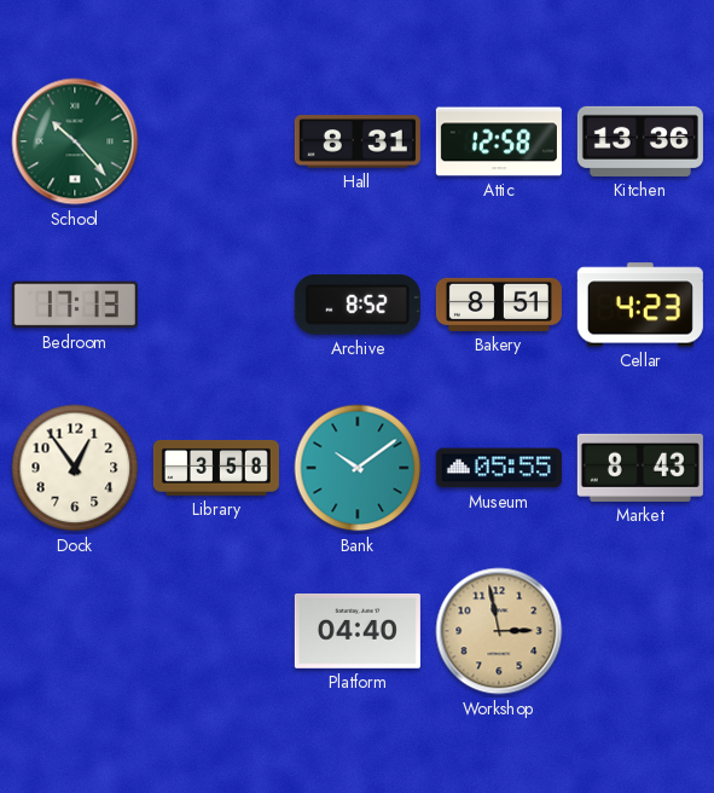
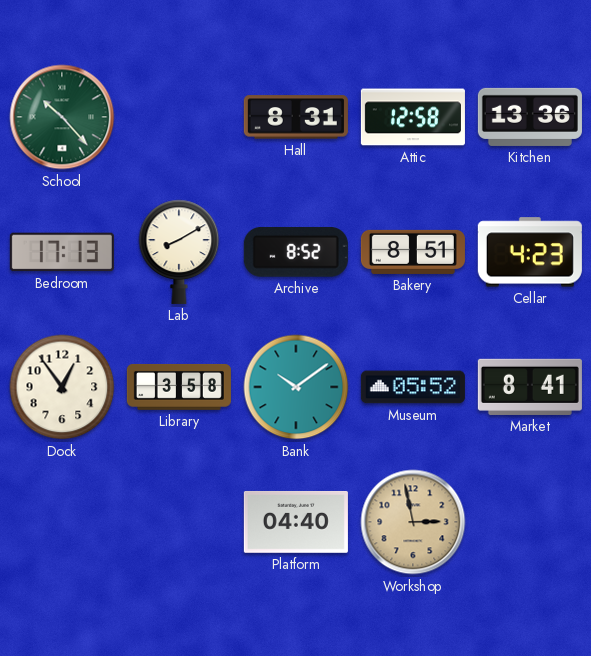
Lab: none -> 8:10
Museum: 05:55 -> 05:52
Market: 8:43 -> 8:41
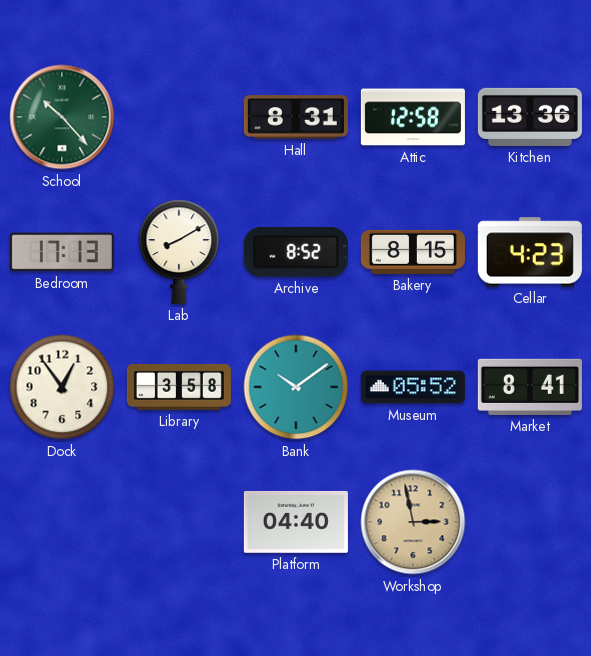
Bakery: 8:51 -> 8:15
